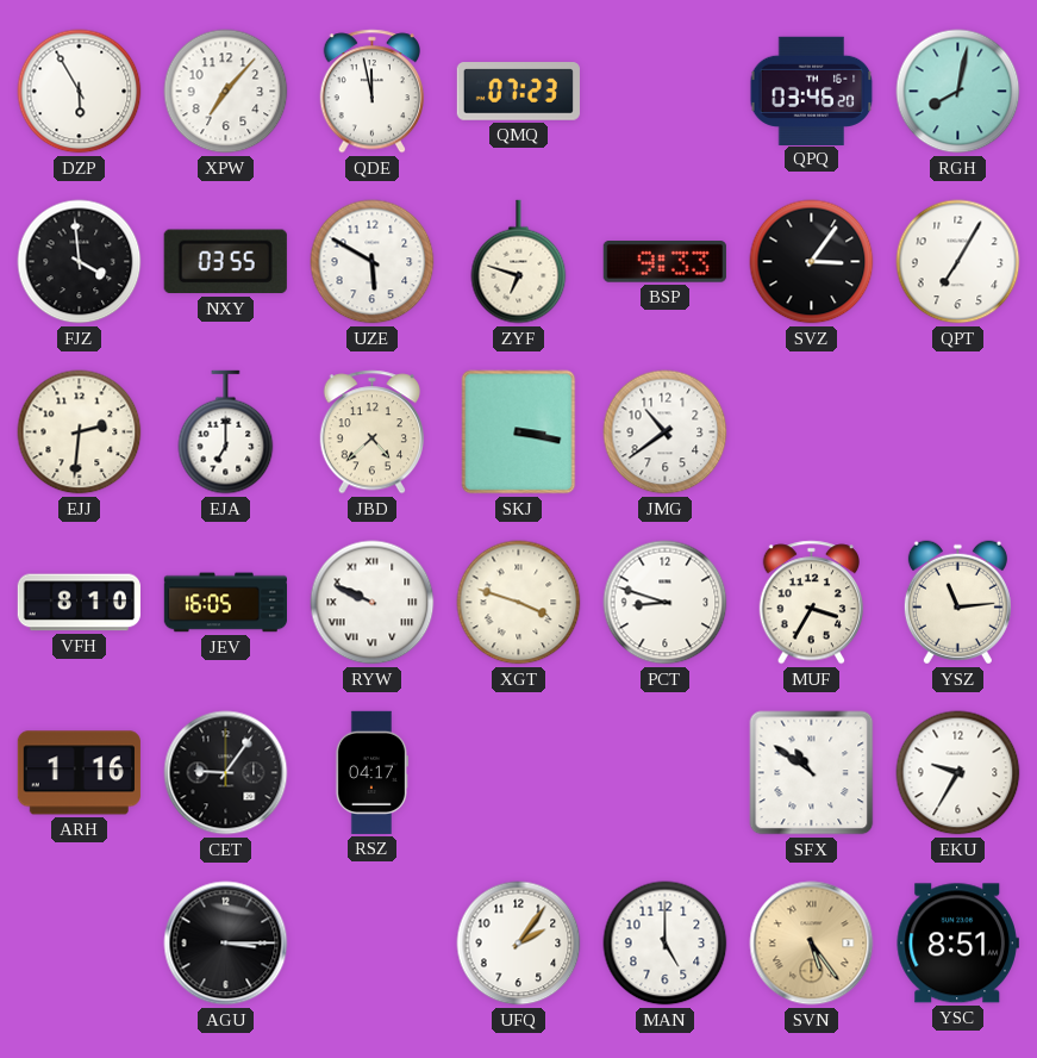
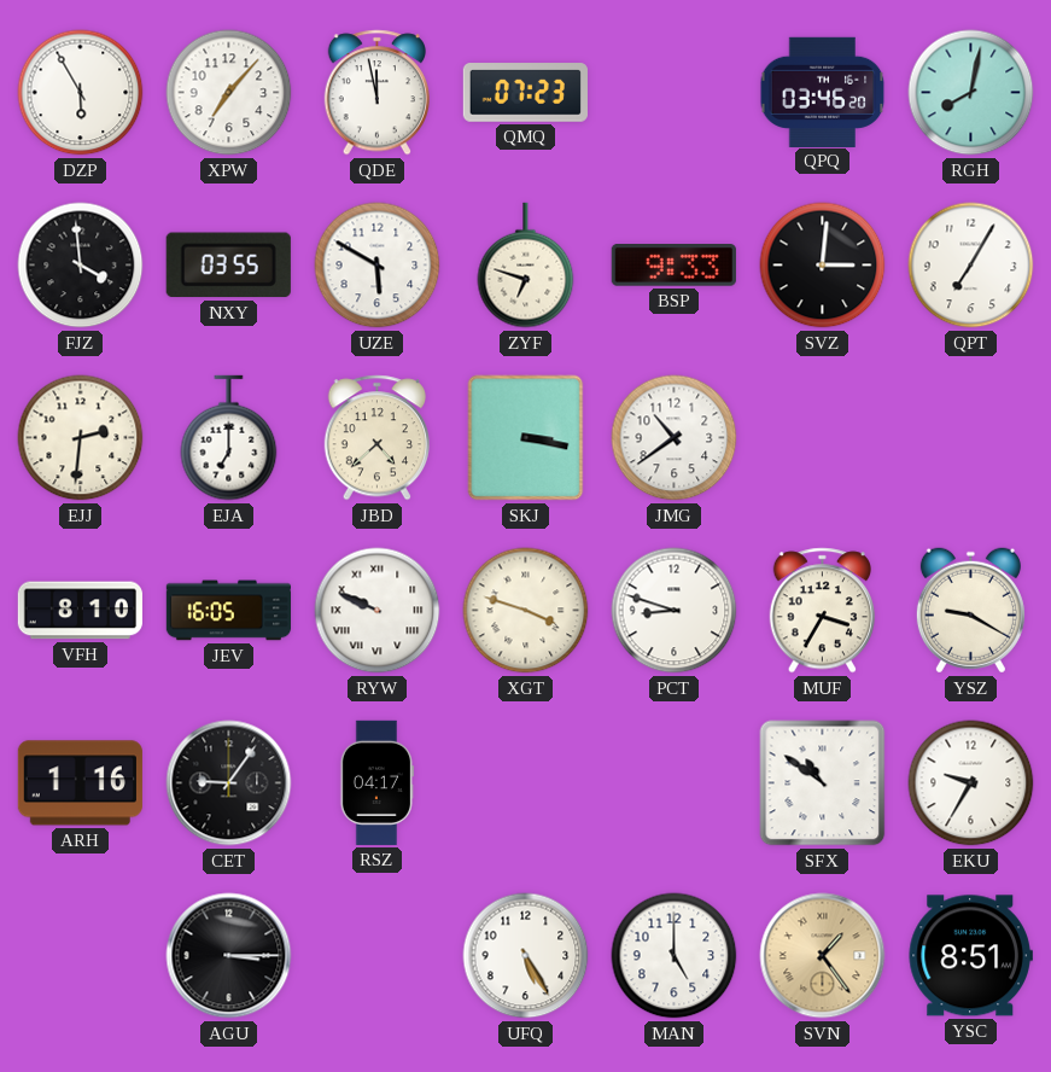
SVZ: 3:06 -> 3:01
YSZ: 11:14 -> 9:20
UFQ: 2:06 -> 5:25
SVN: 5:24 -> 1:24
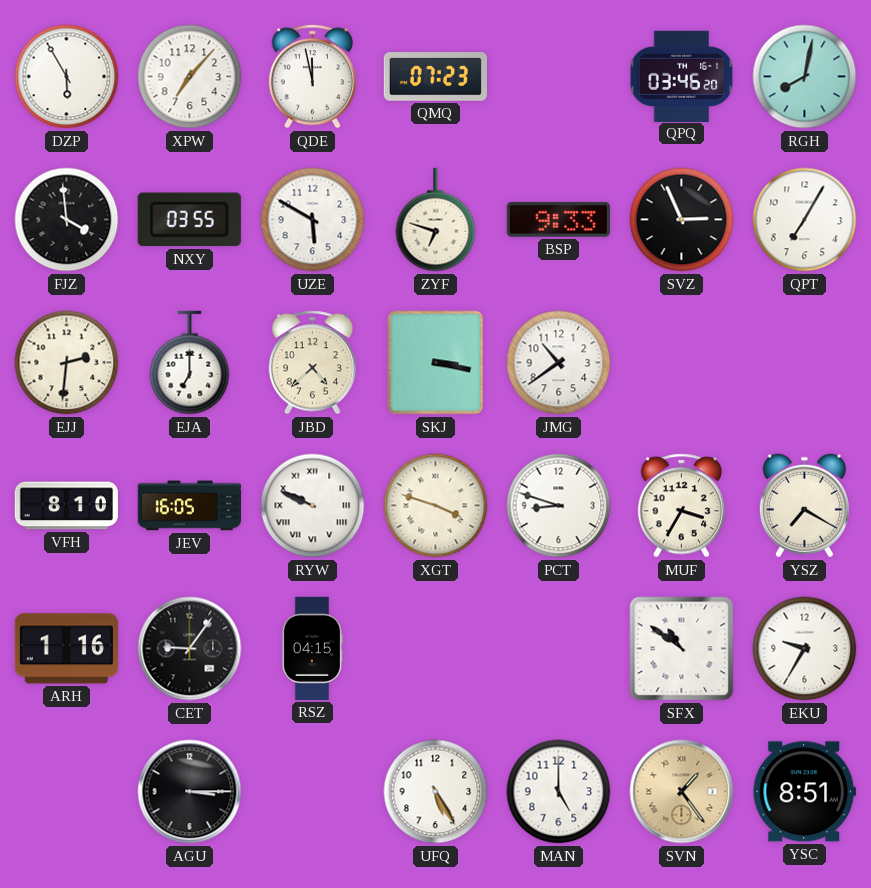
SVZ: 3:01 -> 2:56
YSZ: 9:20 -> 7:20
RSZ: 04:17 -> 04:15
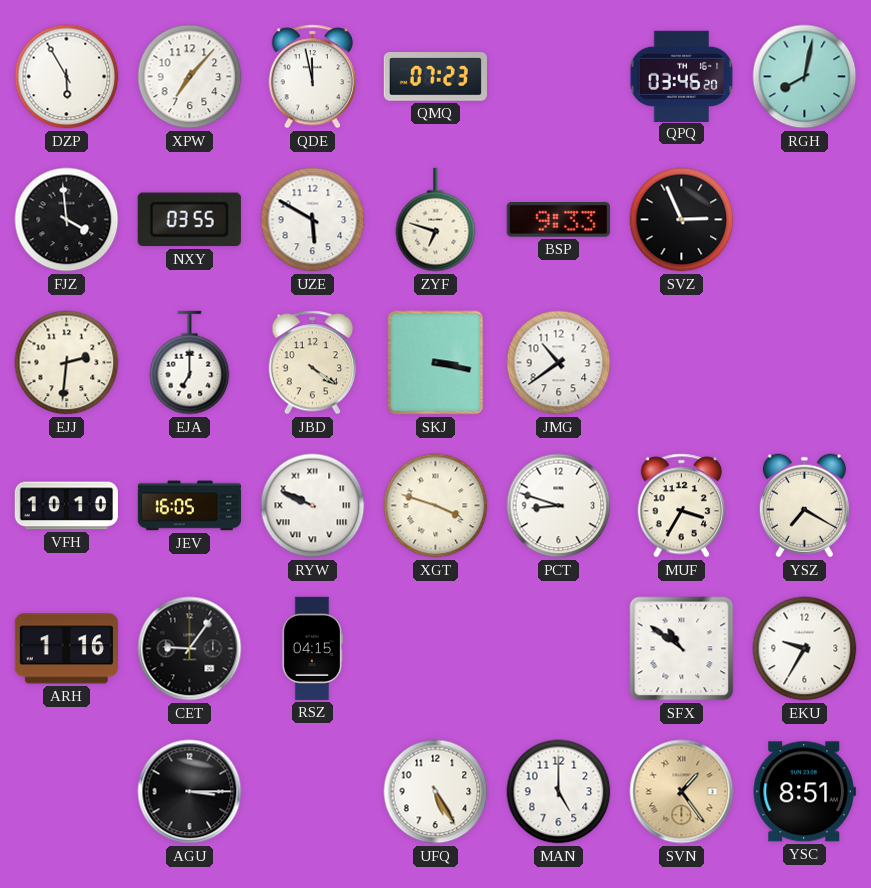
QPT: 7:05 -> none
JBD: 4:38 -> 4:21
VFH: 8:10 -> 10:10
